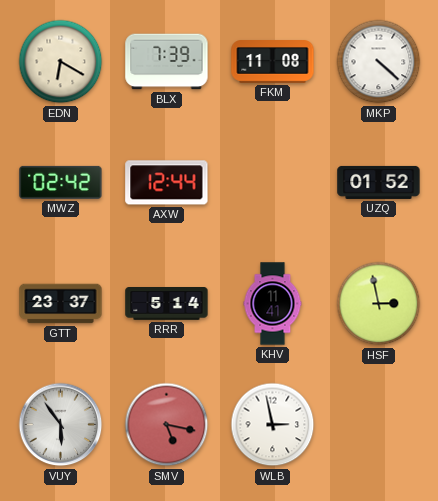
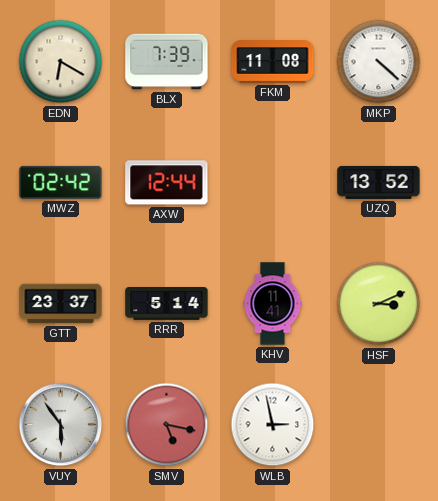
UZQ: 01:52 -> 13:52
HSF: 2:58 -> 3:11
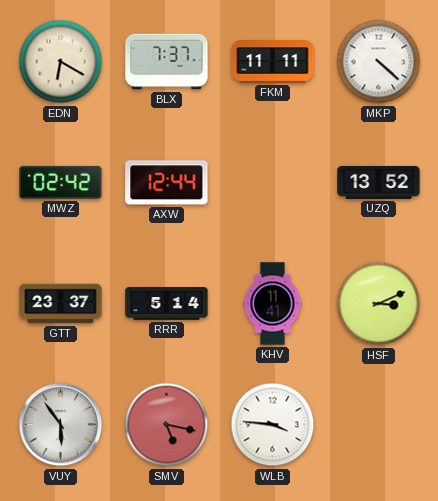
BLX: 7:39 -> 7:37
FKM: 11:08 -> 11:11
WLB: 2:58 -> 3:46
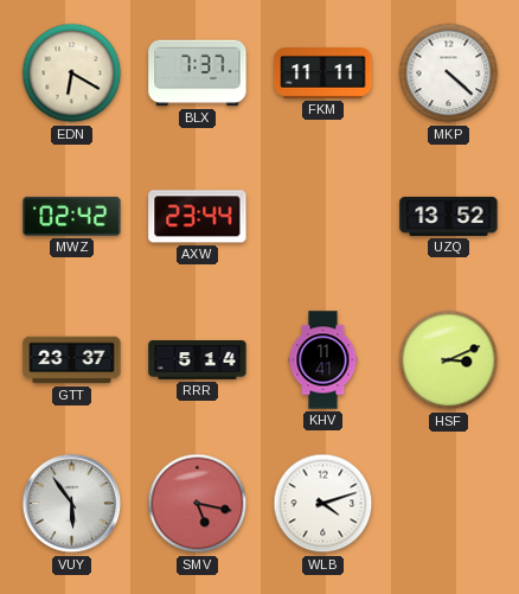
AXW: 12:44 -> 23:44
WLB: 3:46 -> 4:12
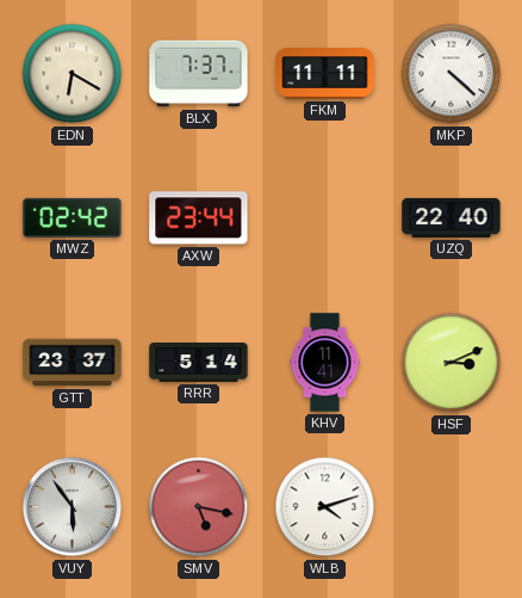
UZQ: 13:52 -> 22:40
